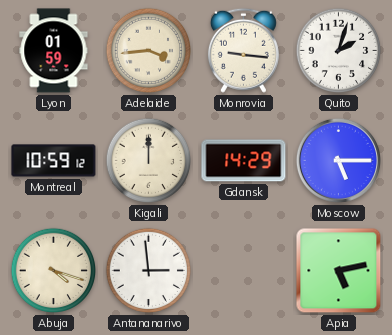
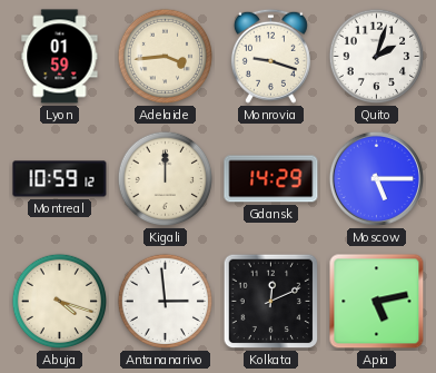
Monrovia: 9:16 -> 9:18
Kolkata: none -> 12:11
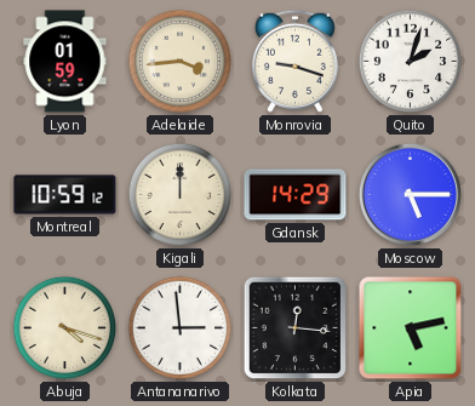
Kolkata: 12:11 -> 12:16
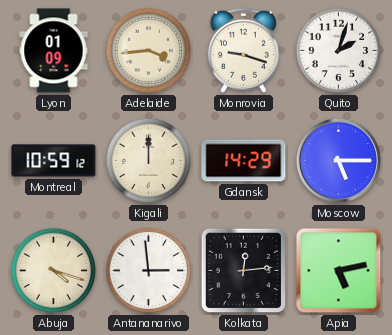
Lyon: 01:59 -> 01:09
Kolkata: 12:16 -> 12:14
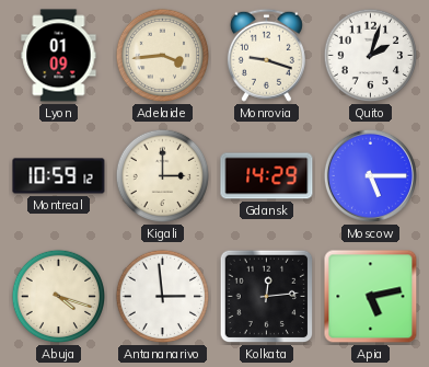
Kigali: 12:00 -> 3:00
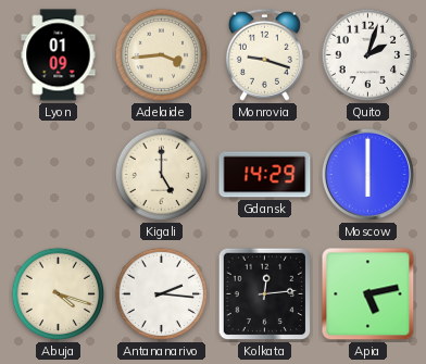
Montreal: 10:59 -> none
Kigali: 3:00 -> 5:00
Moscow: 5:15 -> 6:00
Antananarivo: 2:59 -> 2:16
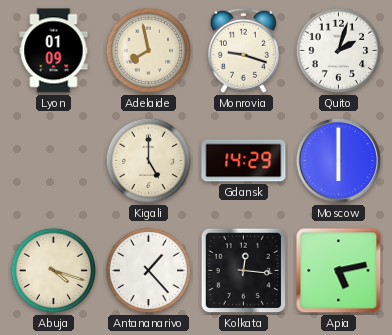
Adelaide: 3:44 -> 7:58
Antananarivo: 2:16 -> 1:23
Kolkata: 12:14 -> 12:16
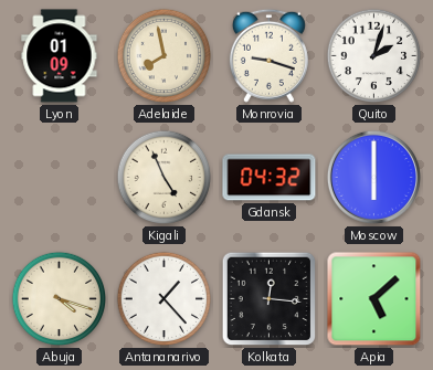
Kigali: 5:00 -> 4:56
Gdansk: 14:29 -> 04:32
Apia: 5:13 -> 5:08
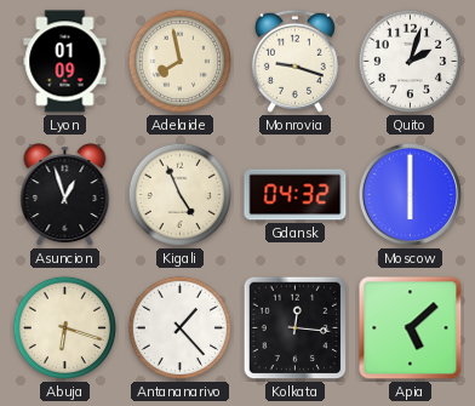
Asuncion: none -> 12:57
Abuja: 4:18 -> 6:18
